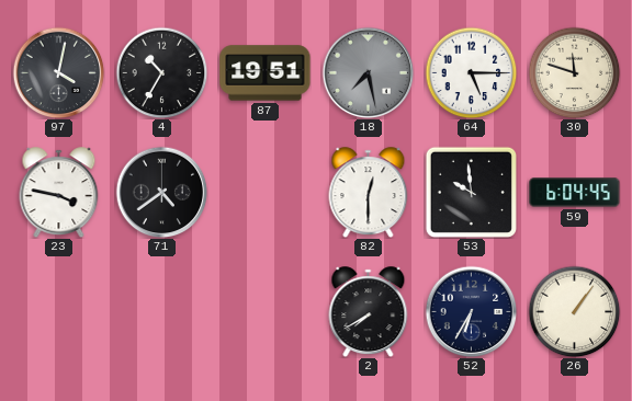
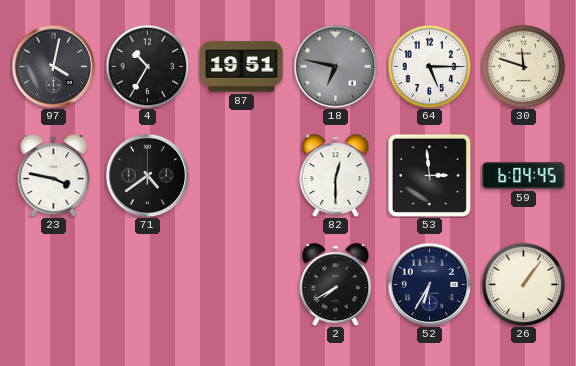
18: 7:28 -> 6:47
53: 9:59 -> 2:59
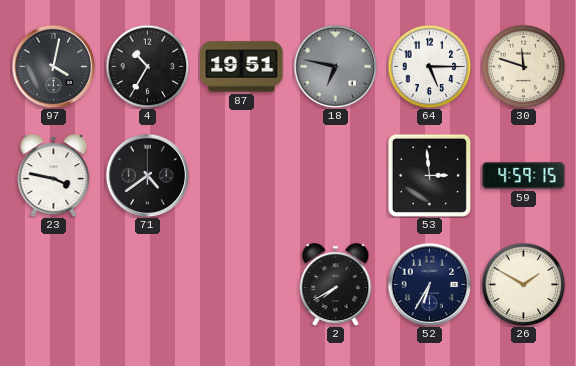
82: 12:30 -> none
59: 6:04 -> 4:59
26: 1:06 -> 1:50
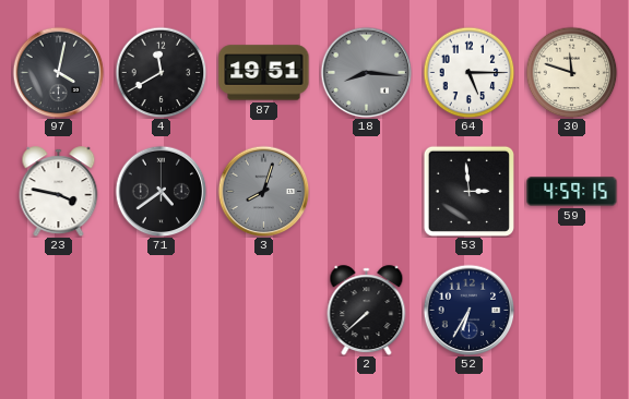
4: 10:35 -> 11:40
18: 6:47 -> 8:16
3: none -> 8:03
2: 7:40 -> 7:38
26: 1:50 -> none
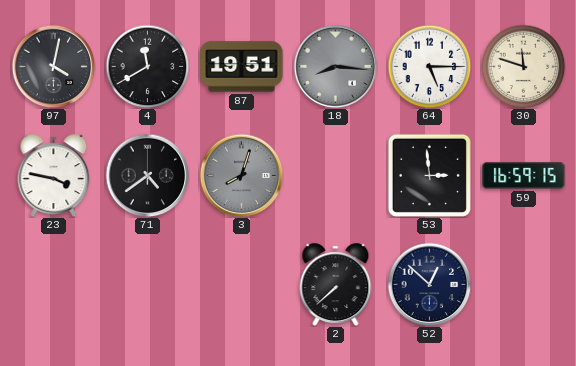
59: 4:59 -> 16:59
52: 6:35 -> 12:52
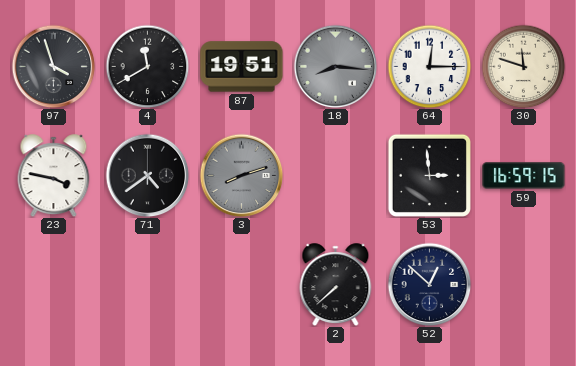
97: 4:02 -> 3:57
64: 5:15 -> 12:15
3: 8:03 -> 8:12
